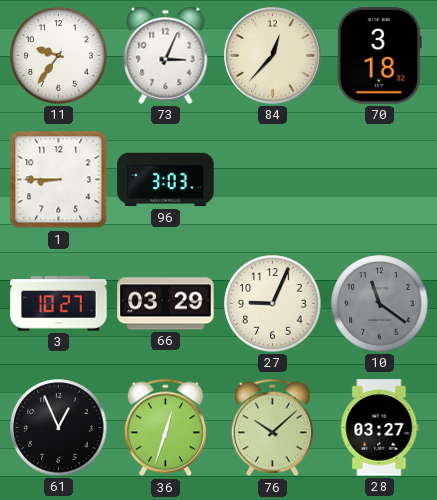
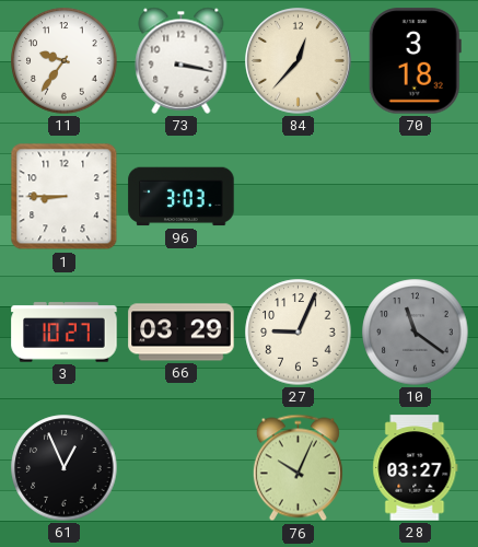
73: 3:04 -> 3:17
36: 12:33 -> none
76: 10:08 -> 10:04
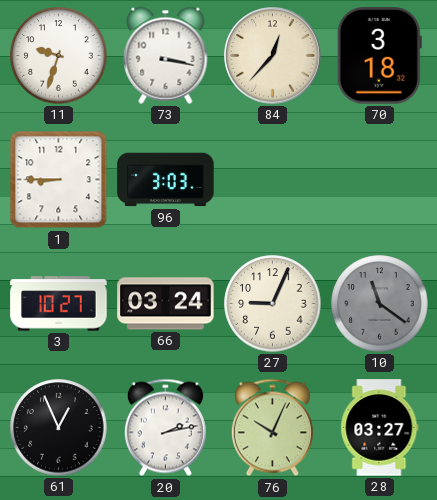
11: 9:36 -> 9:33
66: 03:29 -> 03:24
20: none -> 2:13
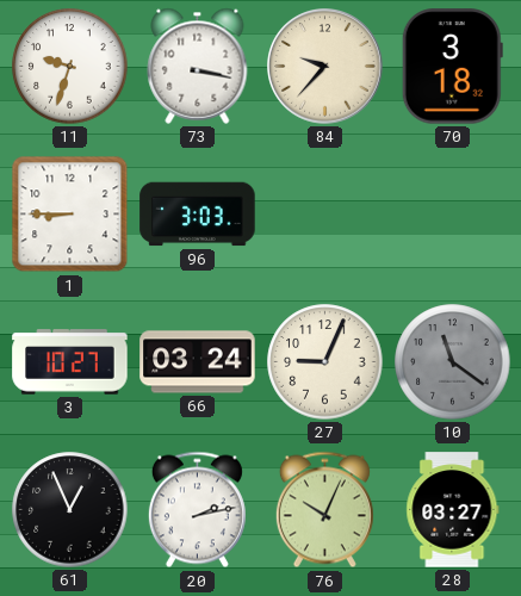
84: 12:37 -> 9:37
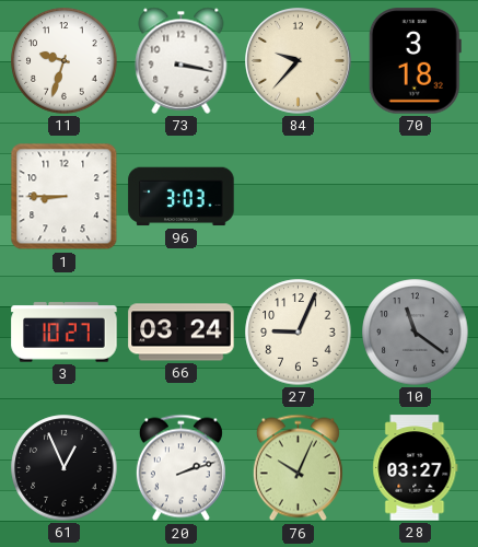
20: 2:13 -> 2:12
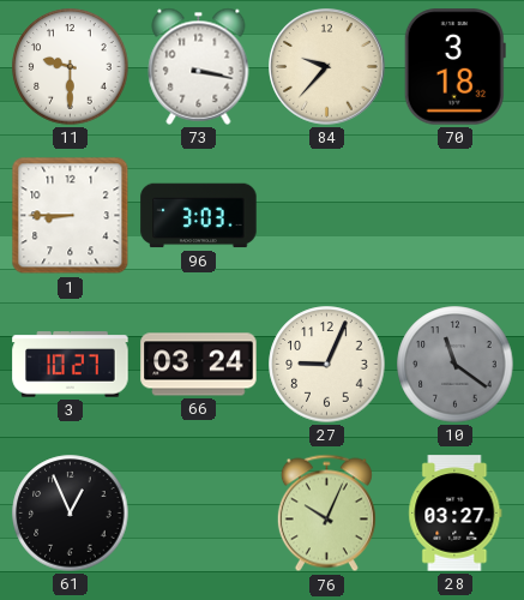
11: 9:33 -> 9:30
20: 2:12 -> none
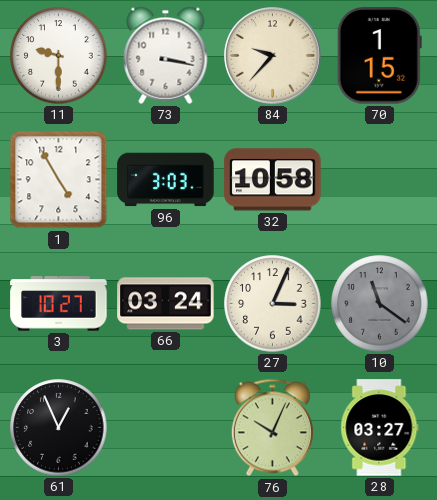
70: 3:18 -> 1:15
1: 8:45 -> 4:55
32: none -> 10:58
27: 9:04 -> 3:04
